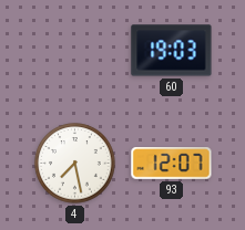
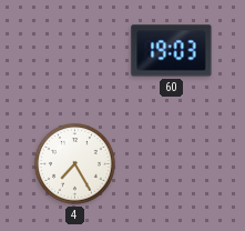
4: 7:28 -> 7:25
93: 12:07 -> none
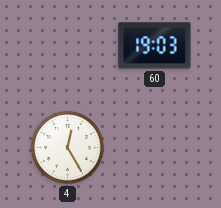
4: 7:25 -> 12:25
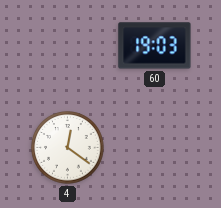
4: 12:25 -> 12:21
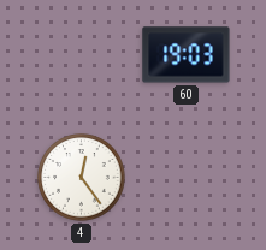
4: 12:21 -> 12:24
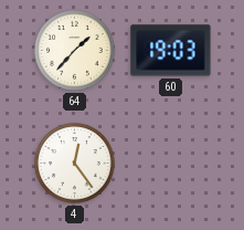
64: none -> 1:37
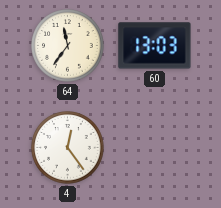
64: 1:37 -> 11:36
60: 19:03 -> 13:03
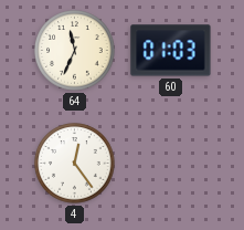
64: 11:36 -> 11:34
60: 13:03 -> 01:03
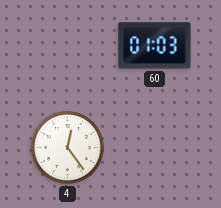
64: 11:34 -> none
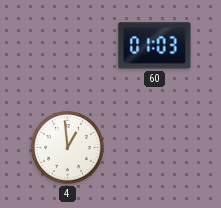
4: 12:24 -> 12:59
